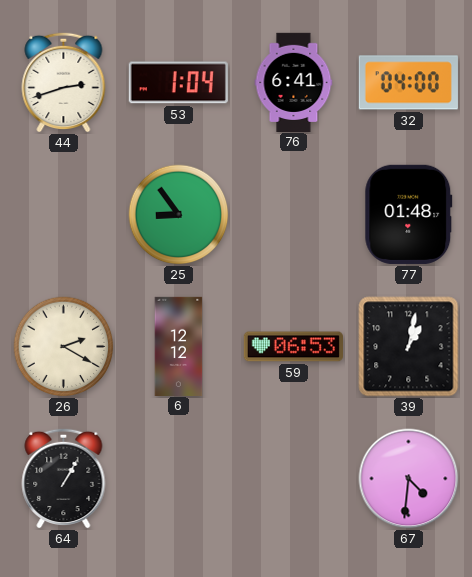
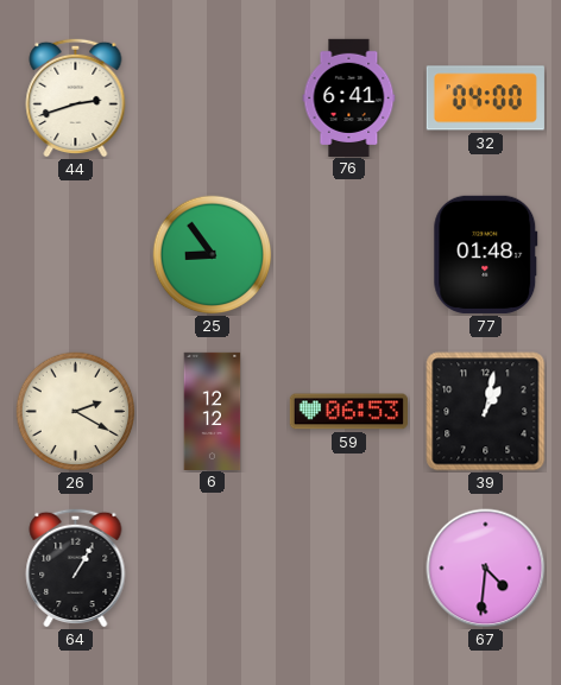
53: 1:04 -> none
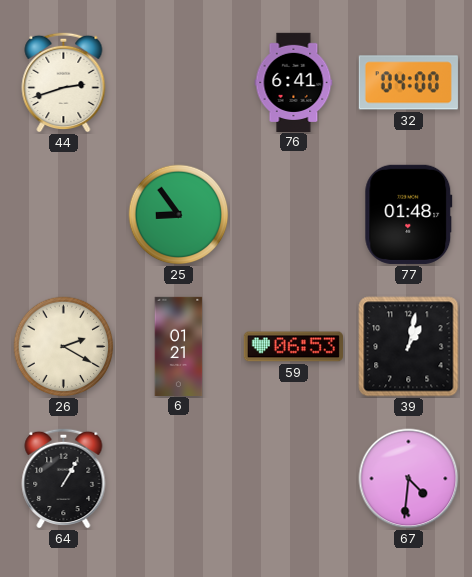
6: 12:12 -> 01:21
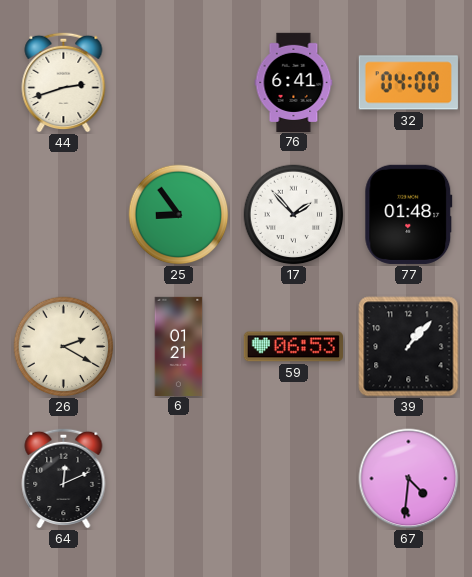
17: none -> 1:53
39: 1:02 -> 1:07
64: 1:05 -> 12:11
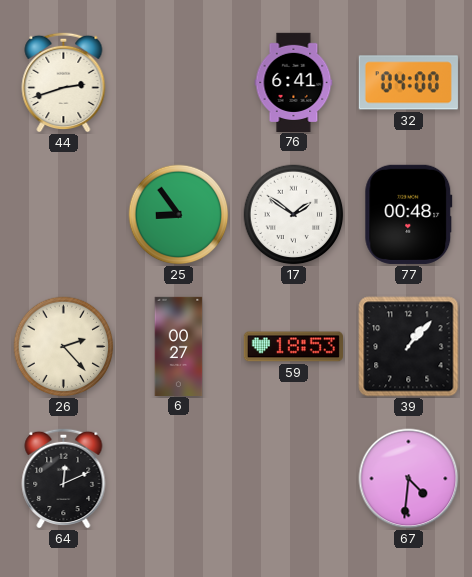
17: 1:53 -> 1:51
77: 01:48 -> 00:48
26: 2:20 -> 2:23
6: 01:21 -> 00:27
59: 06:53 -> 18:53
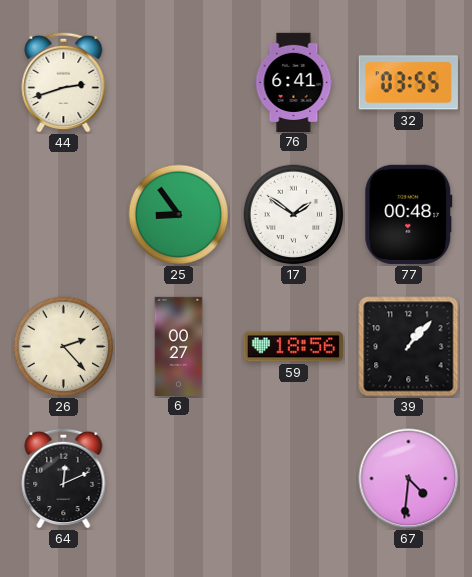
32: 04:00 -> 03:55
59: 18:53 -> 18:56
